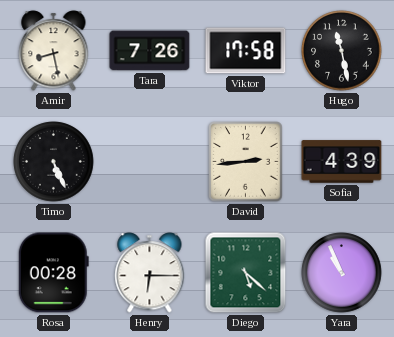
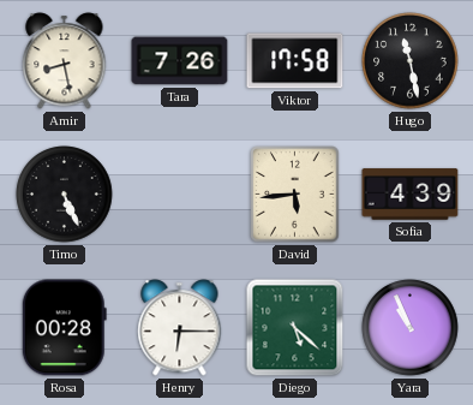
David: 2:44 -> 5:44
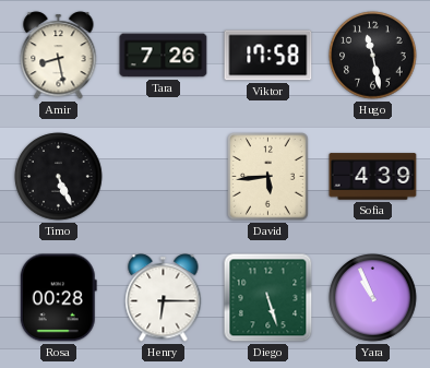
Diego: 5:22 -> 5:27
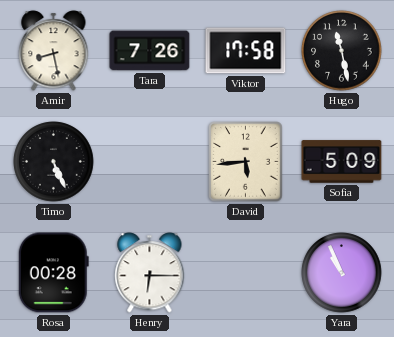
Sofia: 4:39 -> 5:09
Diego: 5:27 -> none
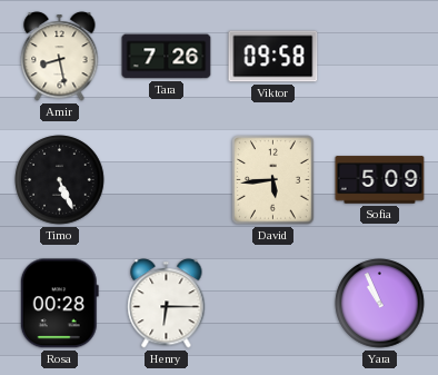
Viktor: 17:58 -> 09:58
Hugo: 11:28 -> none
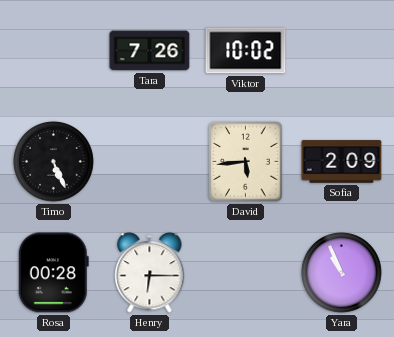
Amir: 8:28 -> none
Viktor: 09:58 -> 10:02
Sofia: 5:09 -> 2:09
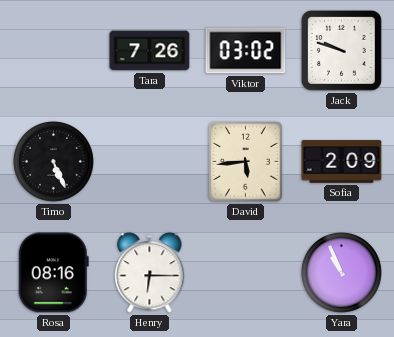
Viktor: 10:02 -> 03:02
Jack: none -> 9:48
Rosa: 00:28 -> 08:16
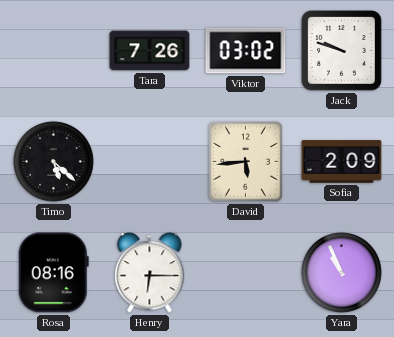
Timo: 5:26 -> 5:22
